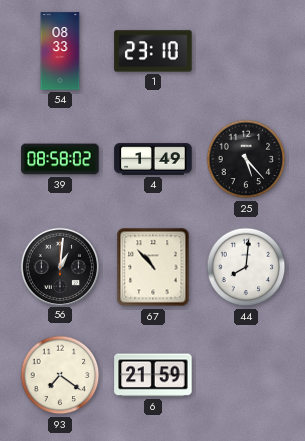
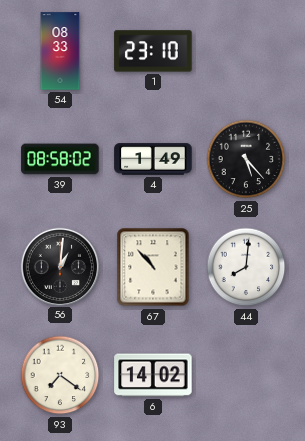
6: 21:59 -> 14:02
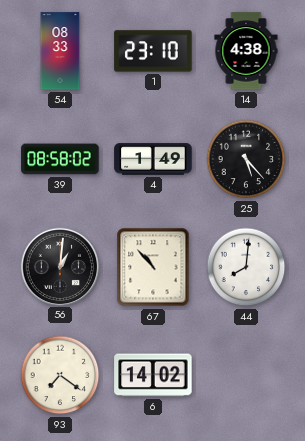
14: none -> 4:38
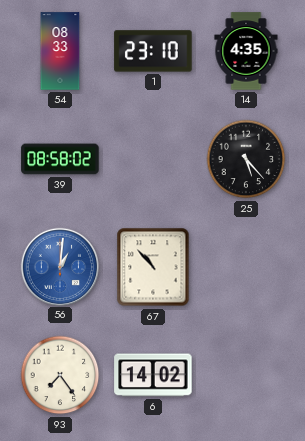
14: 4:38 -> 4:35
4: 1:49 -> none
56 dial: black -> blue
44: 8:01 -> none
93: 7:21 -> 7:24
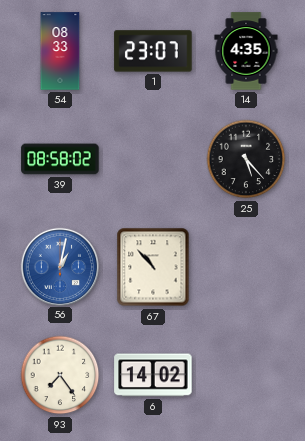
1: 23:10 -> 23:07
56: 1:01 -> 1:02
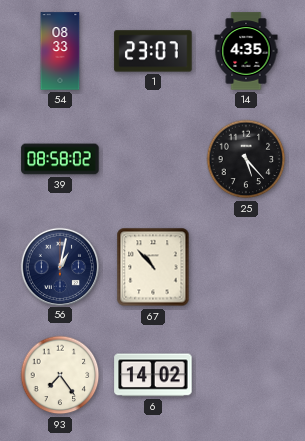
56 dial: blue -> navy
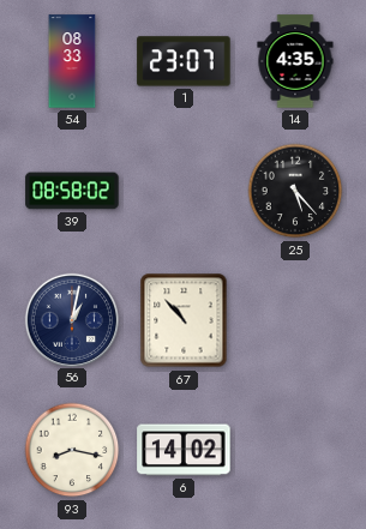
93: 7:24 -> 8:17
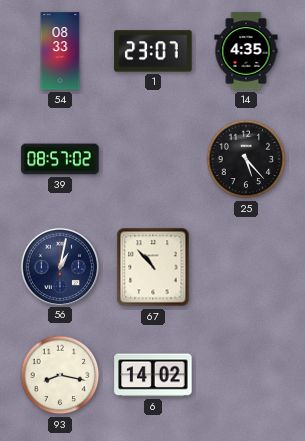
39: 08:58 -> 08:57
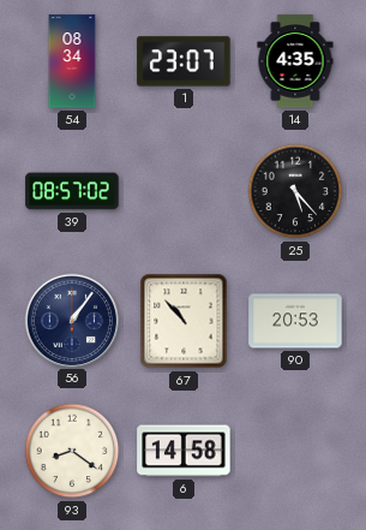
54: 08:33 -> 08:34
56: 1:02 -> 1:06
90: none -> 20:53
93: 8:17 -> 8:21
6: 14:02 -> 14:58
